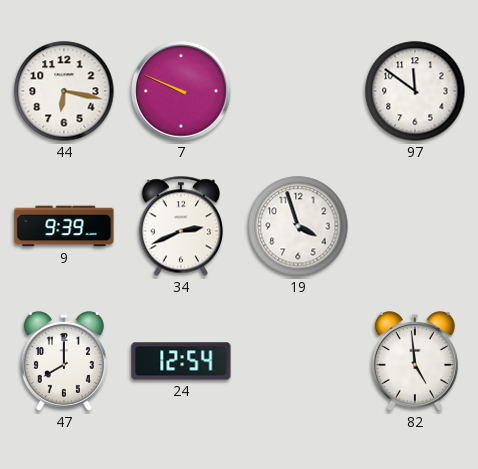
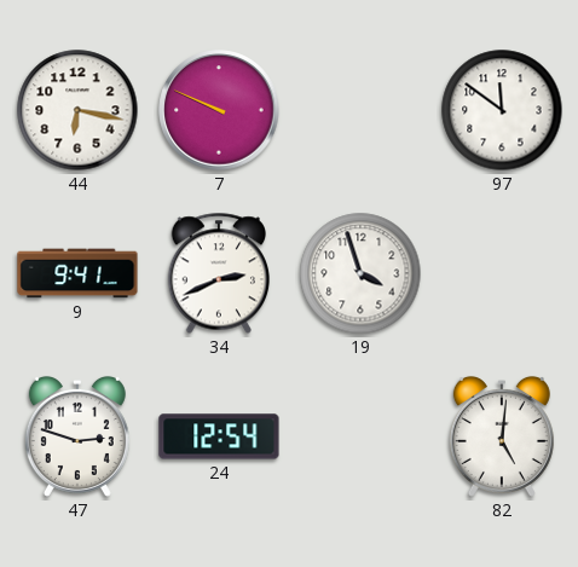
9: 9:39 -> 9:41
47: 8:00 -> 2:48
82: 4:59 -> 5:01
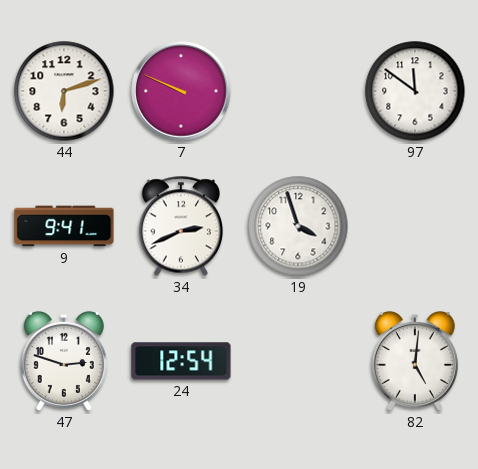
44: 6:17 -> 6:12
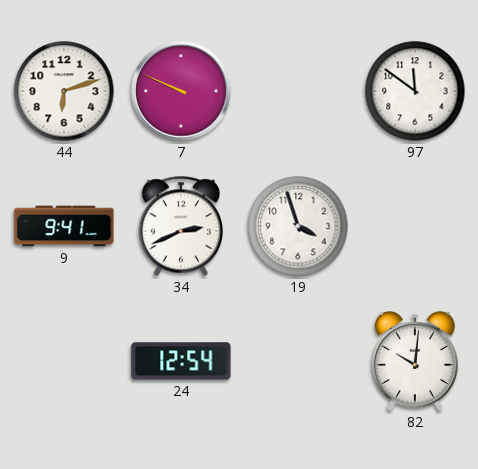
47: 2:48 -> none
82: 5:01 -> 10:01
